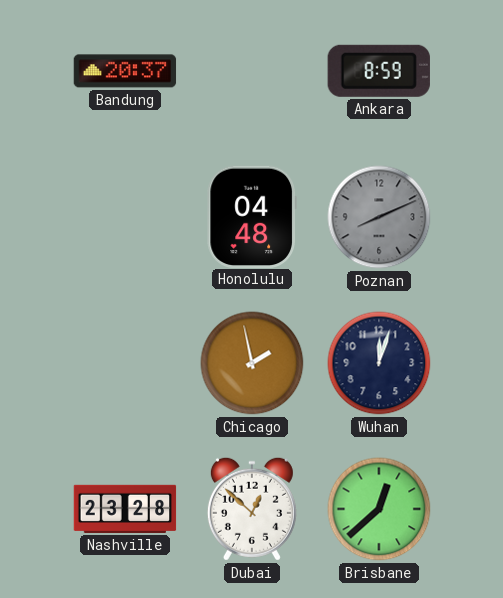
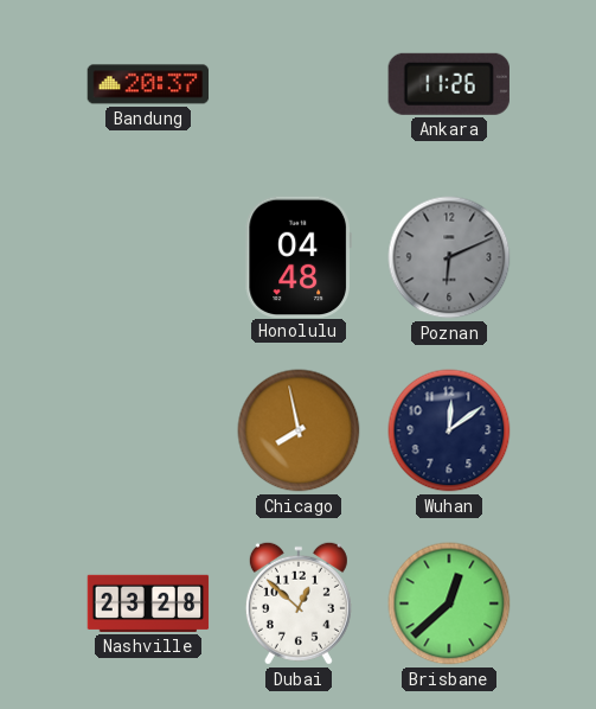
Ankara: 8:59 -> 11:26
Poznan: 8:11 -> 6:11
Chicago: 1:58 -> 7:58
Wuhan: 12:03 -> 12:09
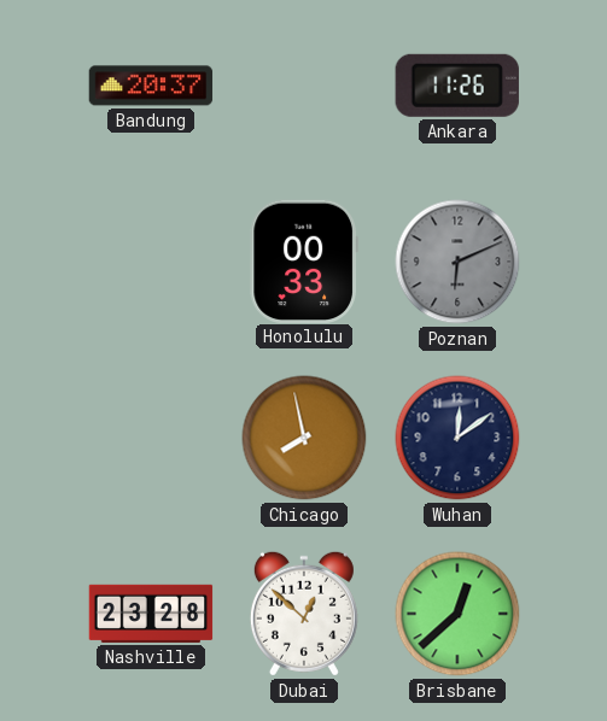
Honolulu: 04:48 -> 00:33
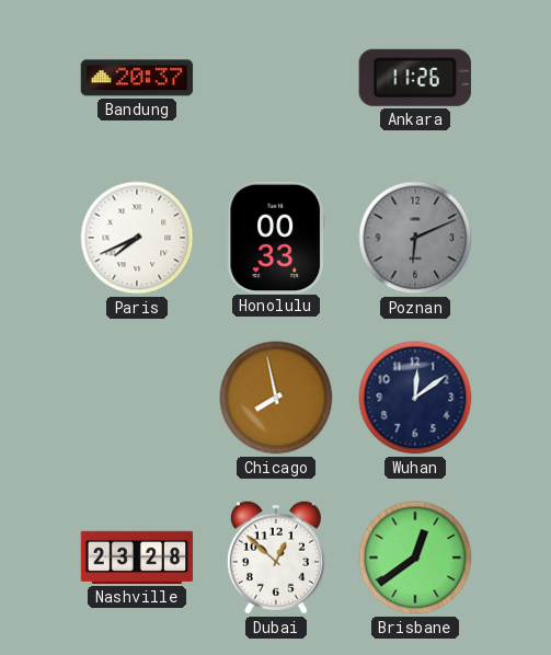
Paris: none -> 7:41
Brisbane: 12:38 -> 12:39
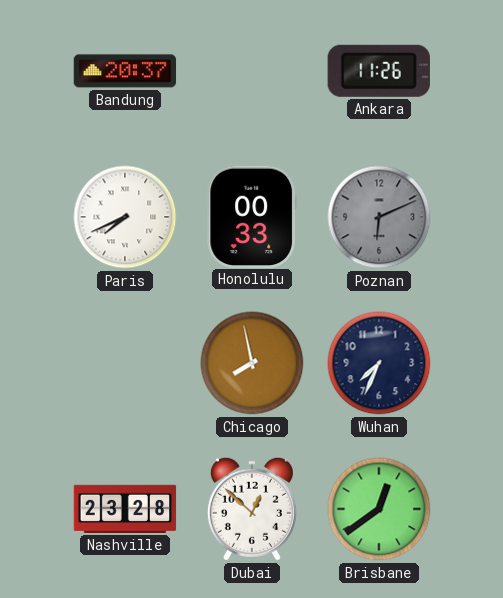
Wuhan: 12:09 -> 7:34
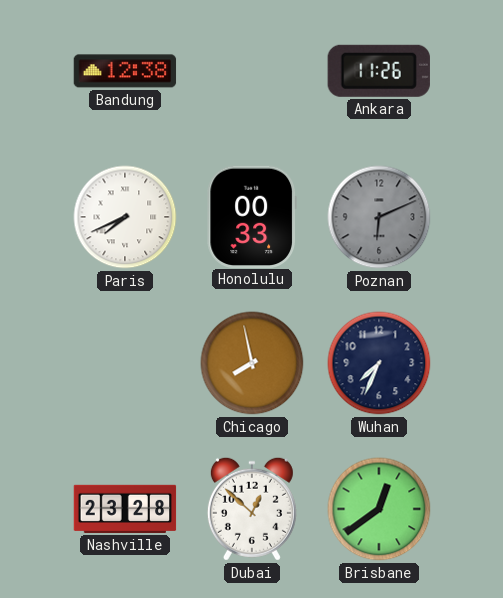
Bandung: 20:37 -> 12:38
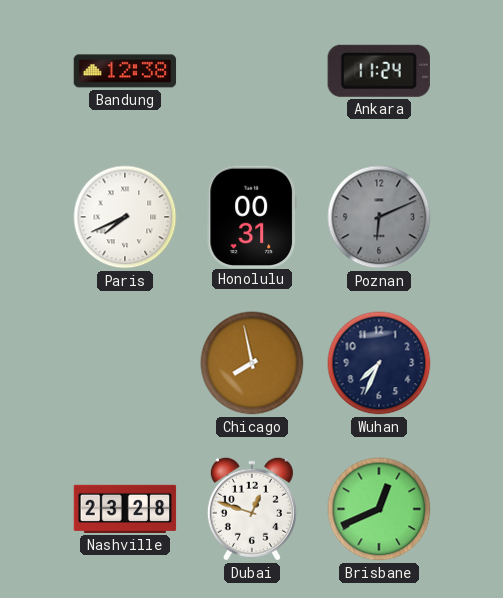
Ankara: 11:26 -> 11:24
Honolulu: 00:33 -> 00:31
Dubai: 12:52 -> 12:48
Brisbane: 12:39 -> 12:41
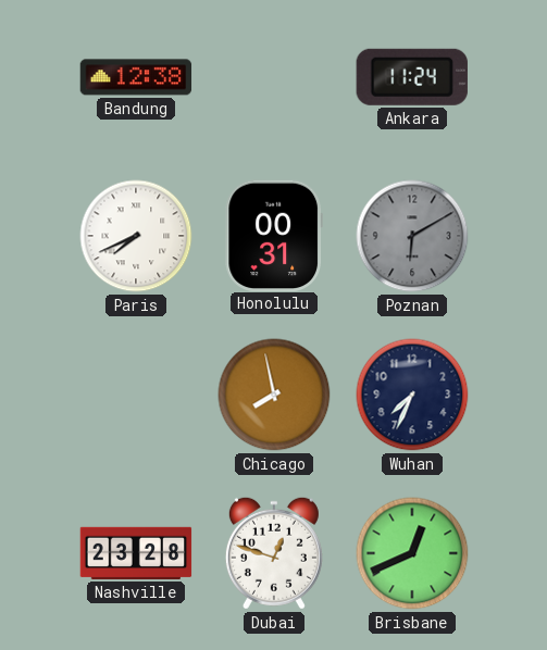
Poznan: 6:11 -> 6:10
